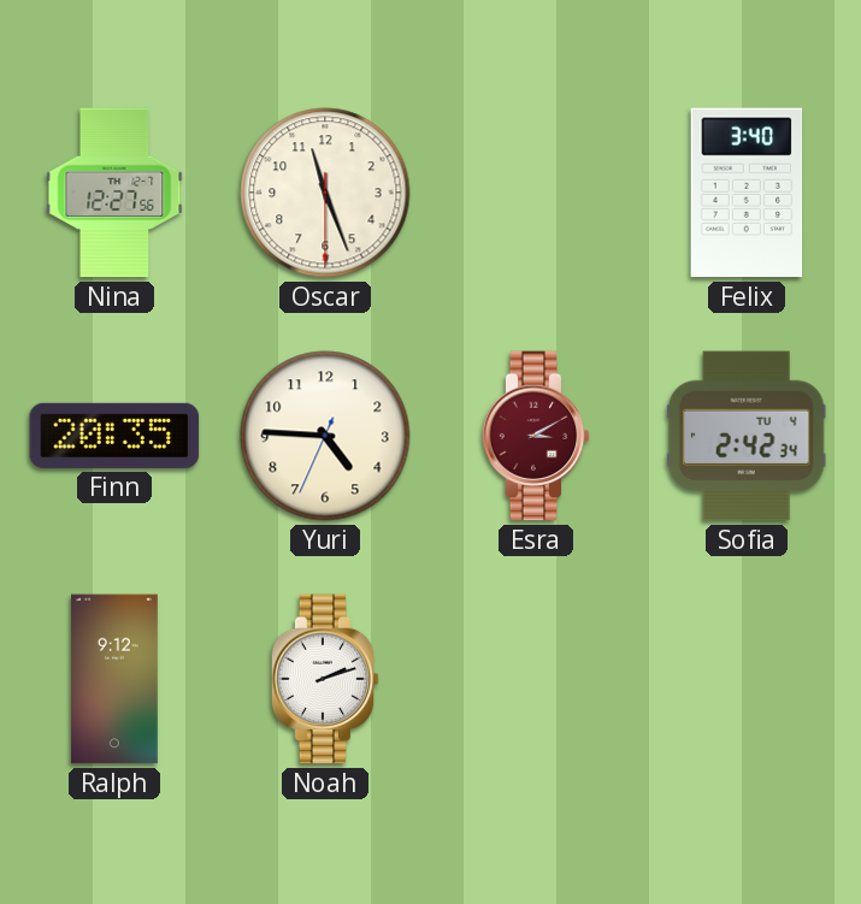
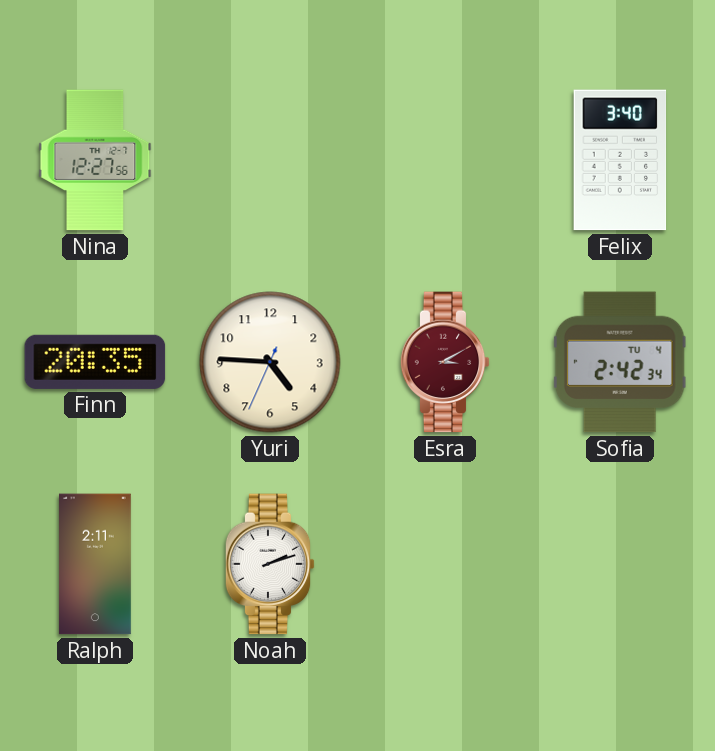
Oscar: 11:26 -> none
Ralph: 9:12 -> 2:11
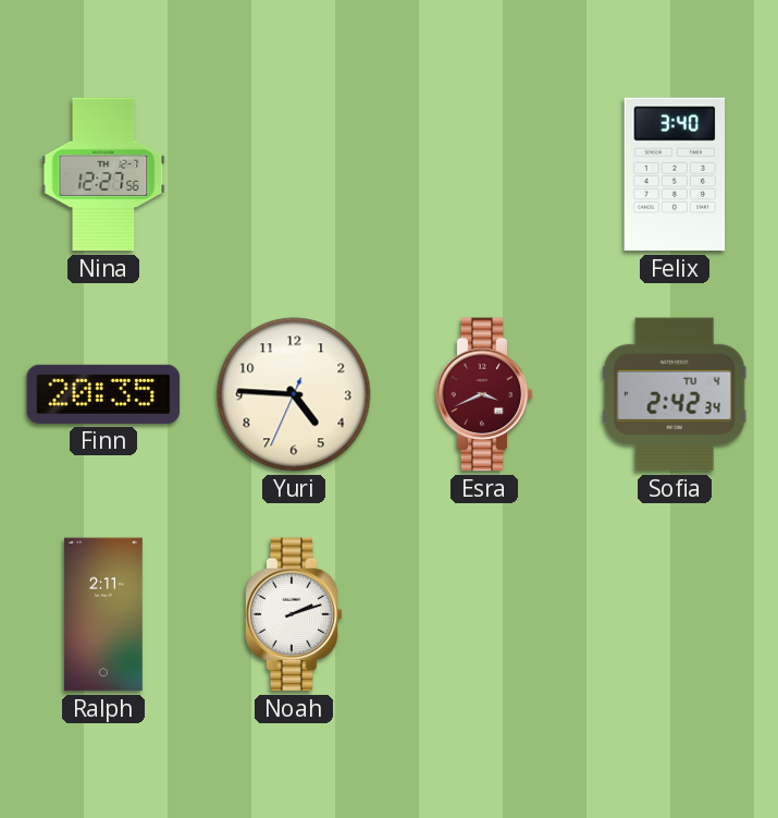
Esra: 3:10 -> 3:41
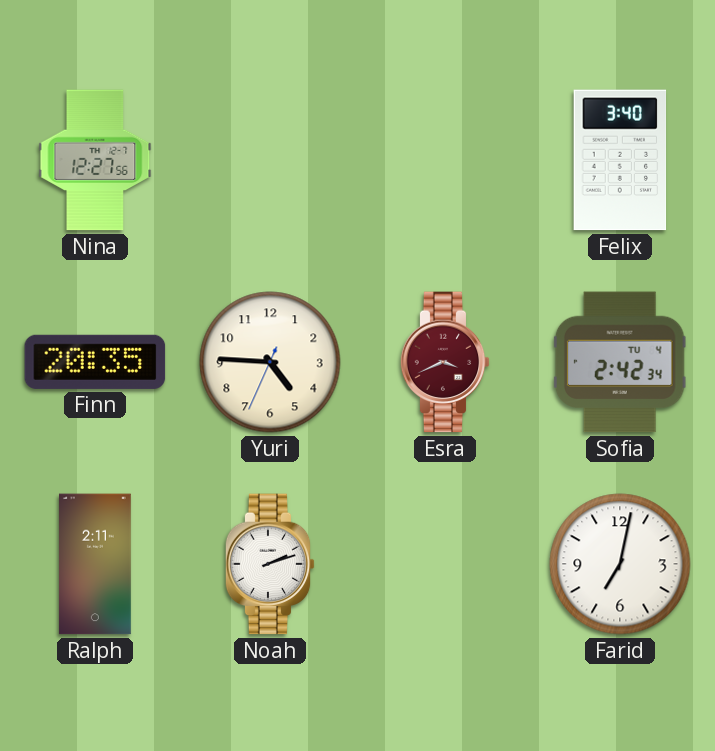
Farid: none -> 7:02
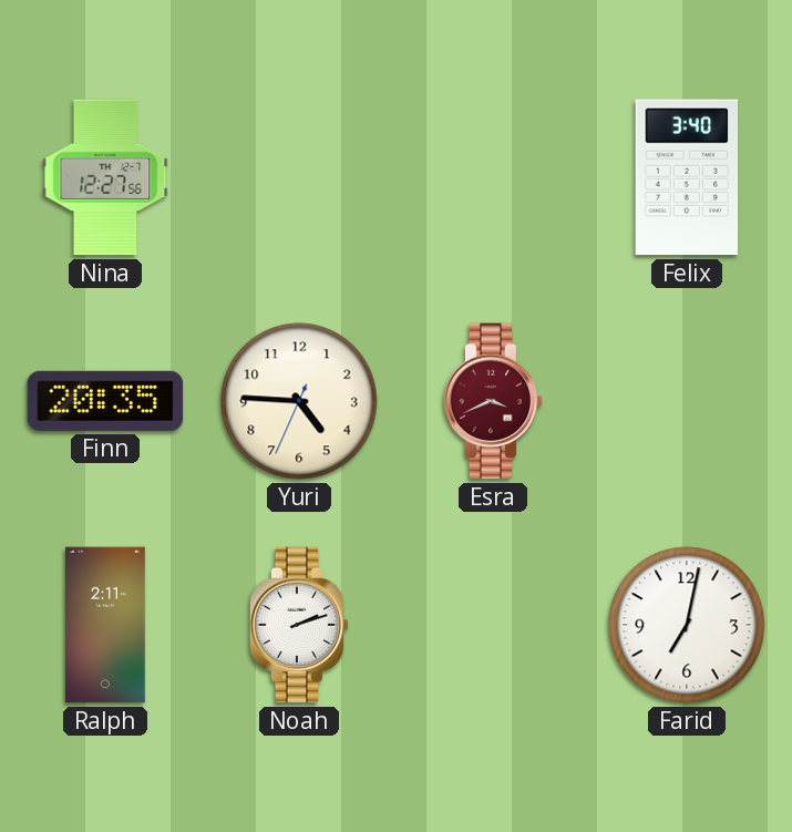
Sofia: 2:42 -> none
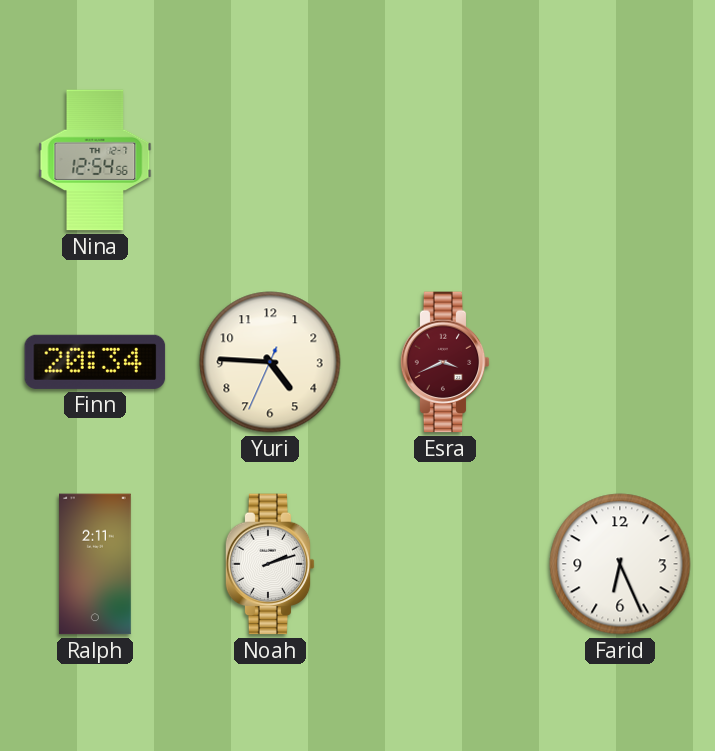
Nina: 12:27 -> 12:54
Felix: 3:40 -> none
Finn: 20:35 -> 20:34
Farid: 7:02 -> 6:26
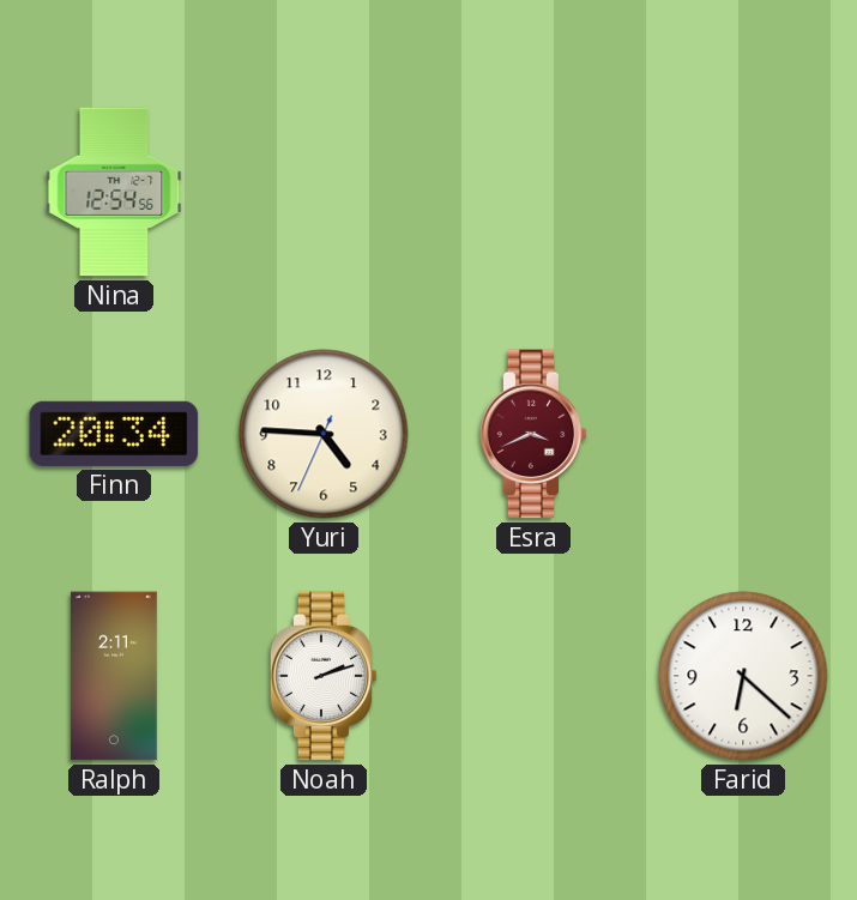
Farid: 6:26 -> 6:22
